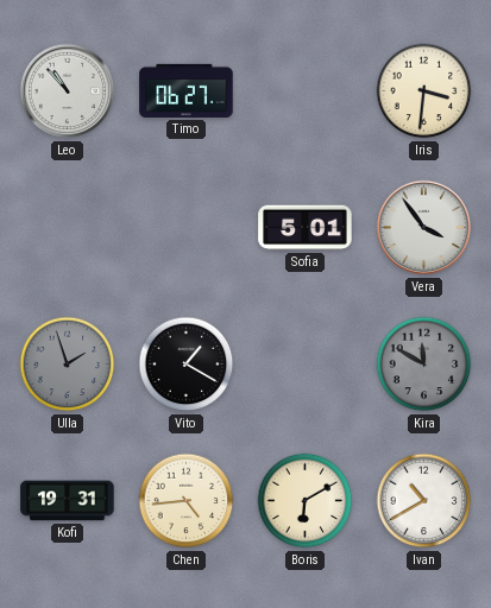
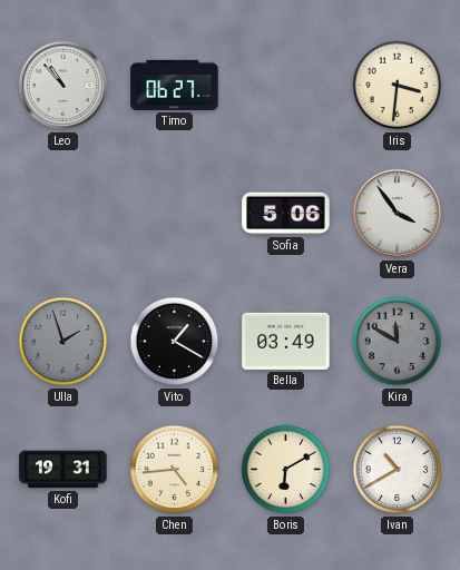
Sofia: 5:01 -> 5:06
Bella: none -> 03:49
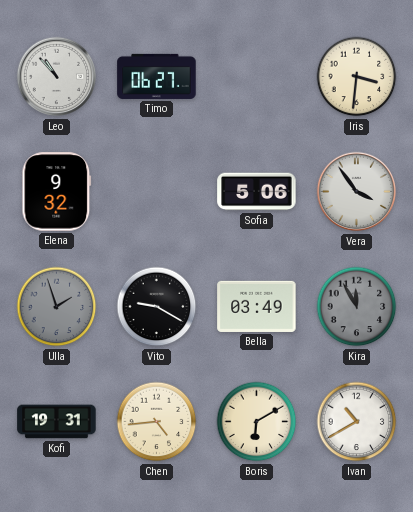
Elena: none -> 9:32
Vito: 1:20 -> 9:20
Kira: 11:50 -> 11:55
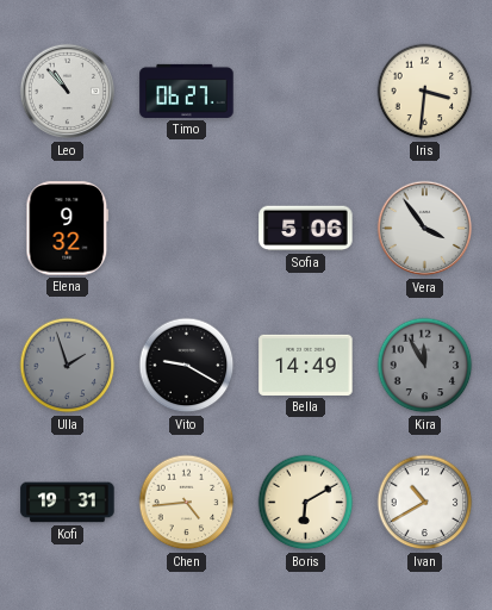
Bella: 03:49 -> 14:49
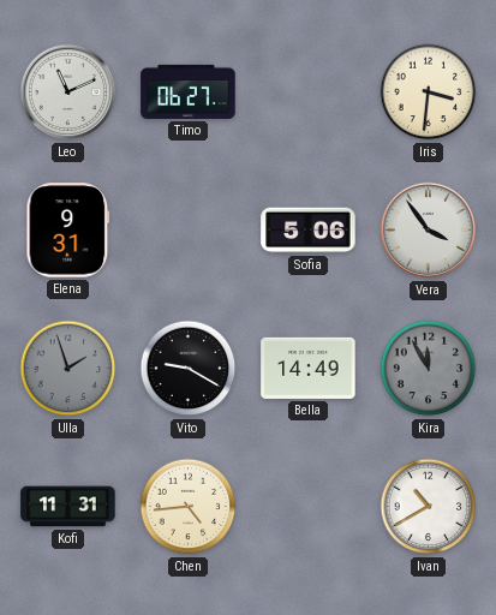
Leo: 10:53 -> 11:11
Elena: 9:32 -> 9:31
Kofi: 19:31 -> 11:31
Boris: 6:10 -> none
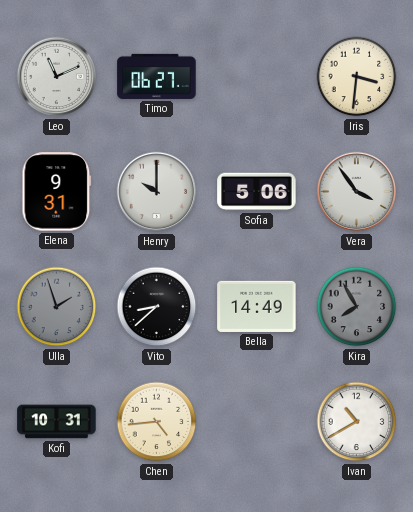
Henry: none -> 10:00
Vito: 9:20 -> 8:38
Kira: 11:55 -> 7:55
Kofi: 11:31 -> 10:31
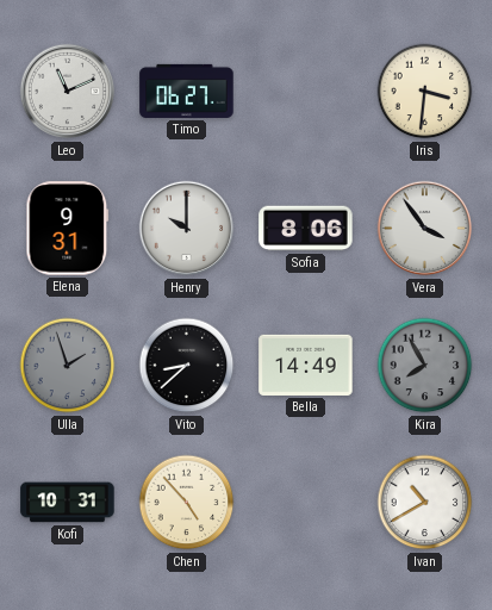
Sofia: 5:06 -> 8:06
Chen: 4:44 -> 4:53
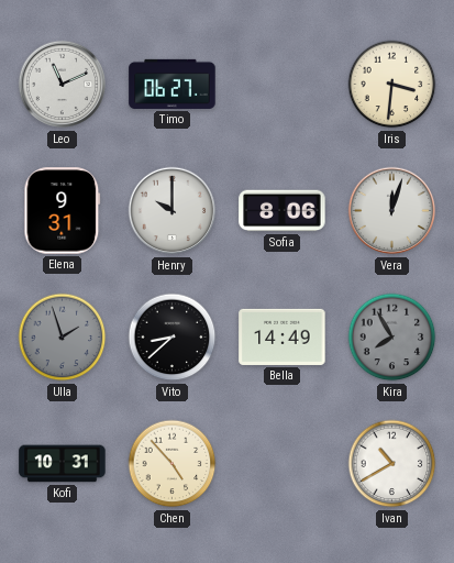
Vera: 3:54 -> 12:03
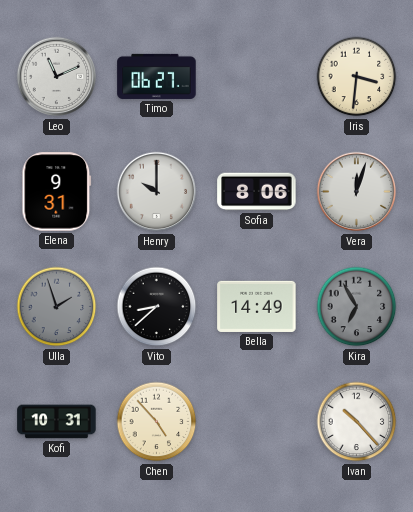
Kira: 7:55 -> 6:55
Ivan: 10:40 -> 10:23
